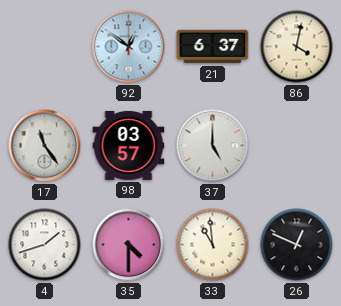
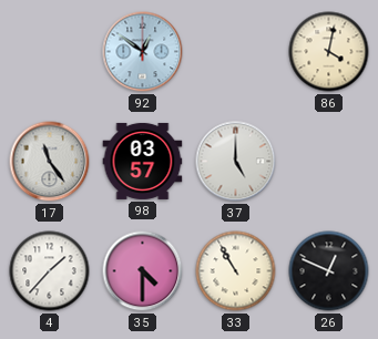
21: 6:37 -> none
4: 1:42 -> 1:37
33: 10:59 -> 10:55
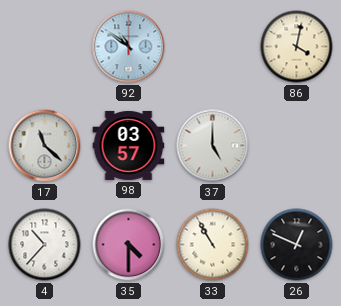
92: 12:51 -> 10:51
17: 11:24 -> 11:22
4: 1:37 -> 10:37
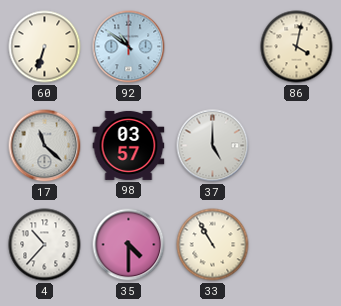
60: none -> 6:33
26: 12:49 -> none
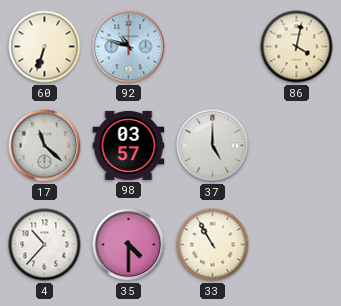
92: 10:51 -> 10:48
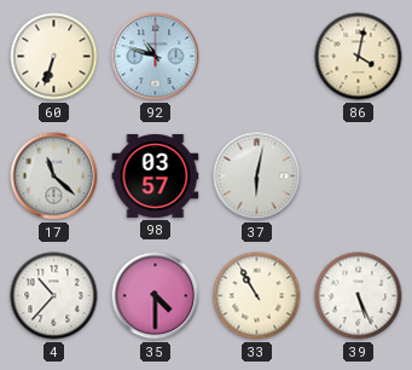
37: 5:00 -> 6:02
39: none -> 5:26
